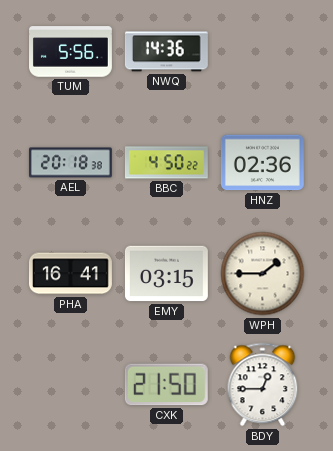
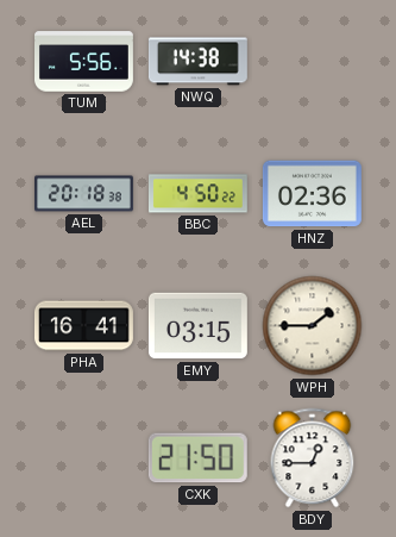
NWQ: 14:36 -> 14:38
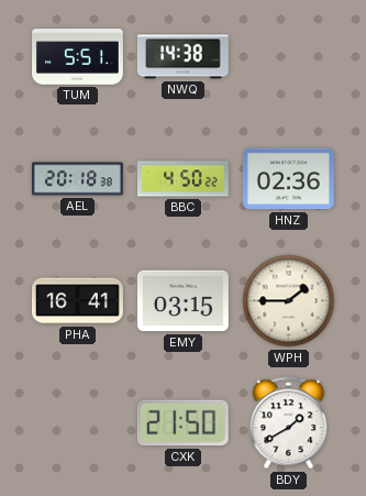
TUM: 5:56 -> 5:51
BDY: 12:45 -> 1:40
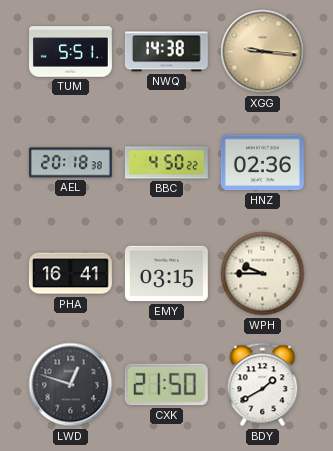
XGG: none -> 9:16
WPH: 1:45 -> 9:45
LWD: none -> 12:48
